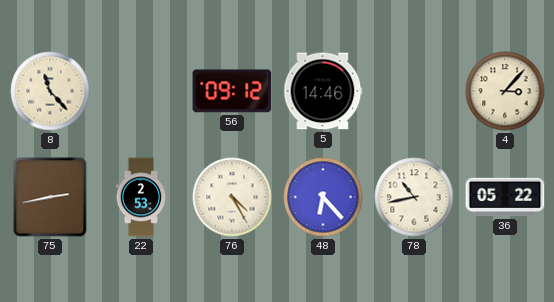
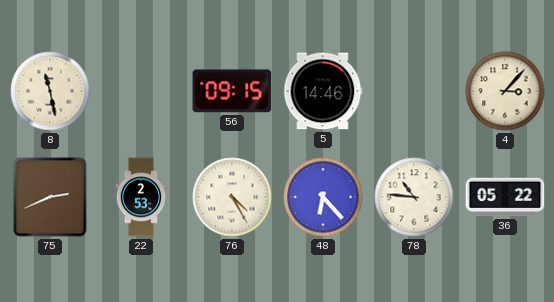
8: 11:23 -> 11:28
56: 09:12 -> 09:15
75: 2:43 -> 2:41
78: 10:43 -> 10:46
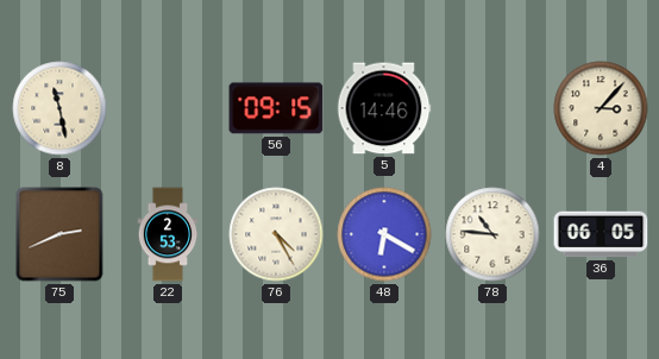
48: 6:23 -> 6:20
36: 05:22 -> 06:05
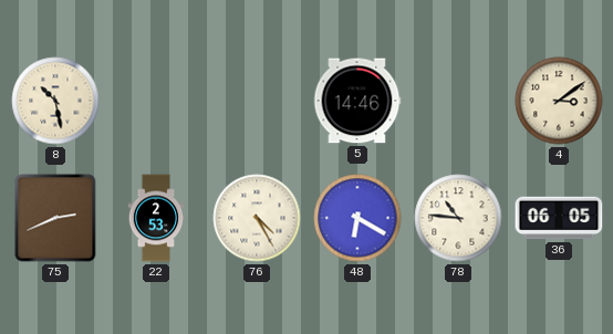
8: 11:28 -> 10:28
56: 09:15 -> none
4: 3:07 -> 3:09
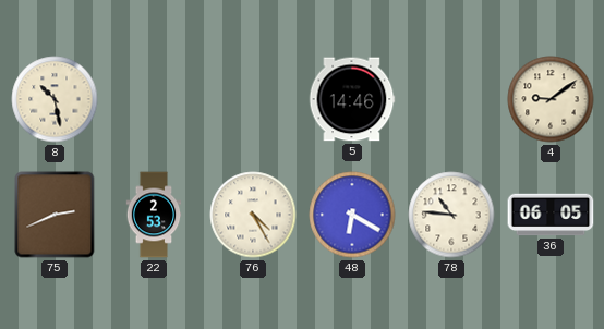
4: 3:09 -> 9:09
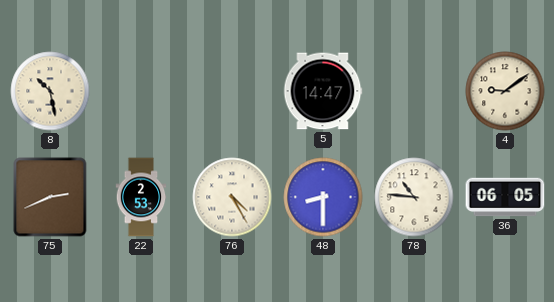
5: 14:46 -> 14:47
48: 6:20 -> 8:30
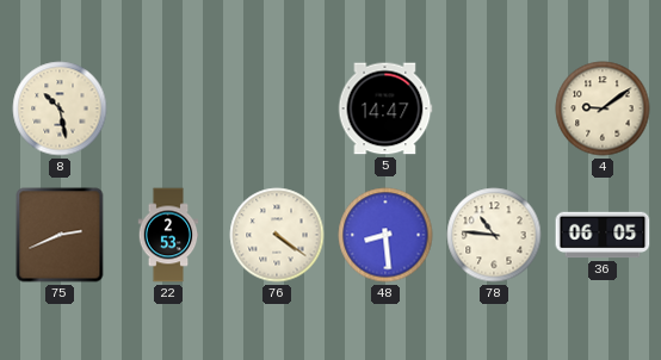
76: 4:25 -> 4:21
48: 8:30 -> 8:29
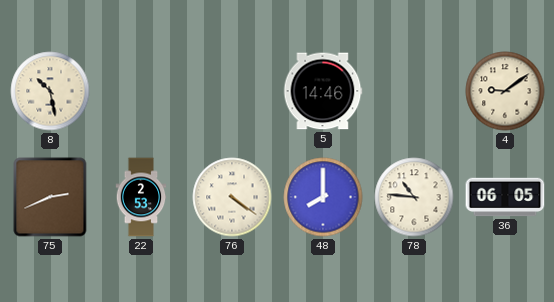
5: 14:47 -> 14:46
48: 8:29 -> 8:00
